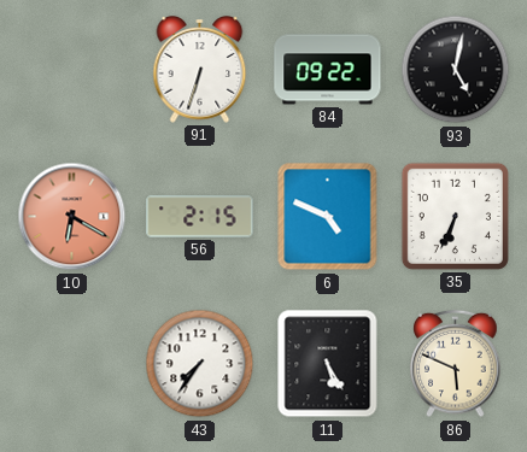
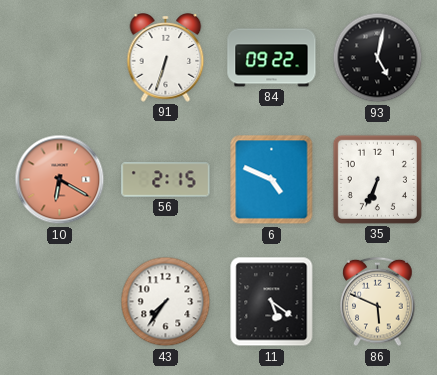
11: 5:25 -> 5:21
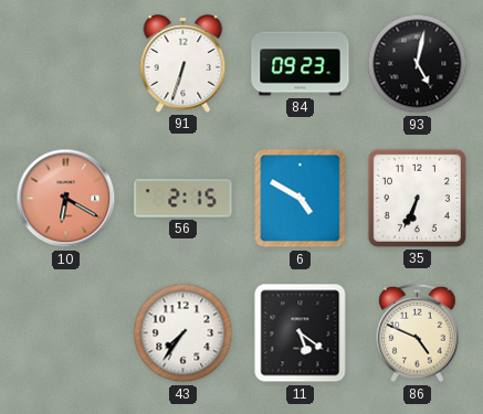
84: 09:22 -> 09:23
6: 4:49 -> 4:50
86: 5:49 -> 4:49
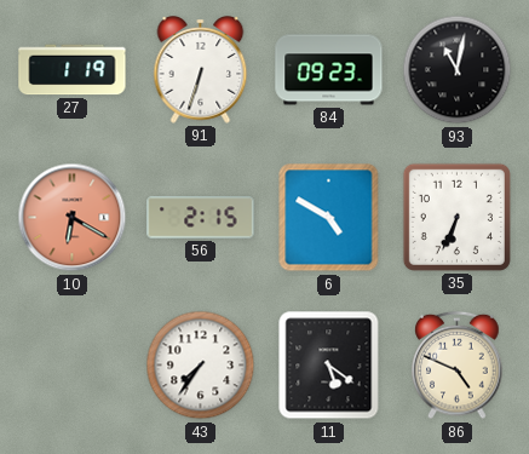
27: none -> 1:19
93: 5:02 -> 11:02
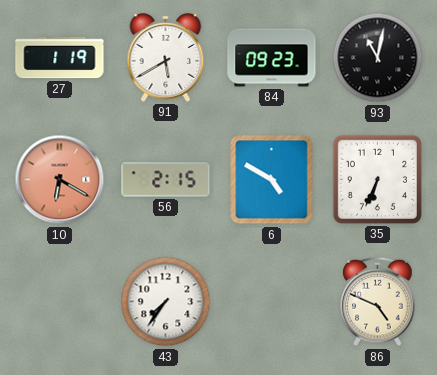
91: 6:33 -> 5:40
11: 5:21 -> none
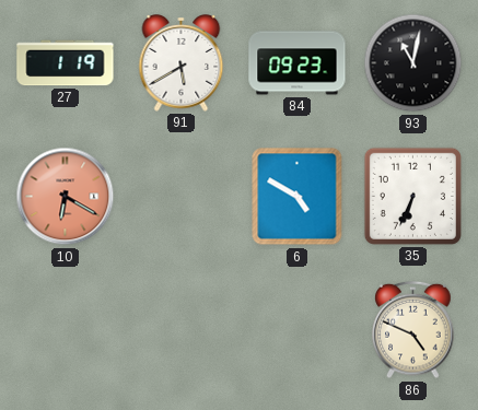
56: 2:15 -> none
43: 7:36 -> none
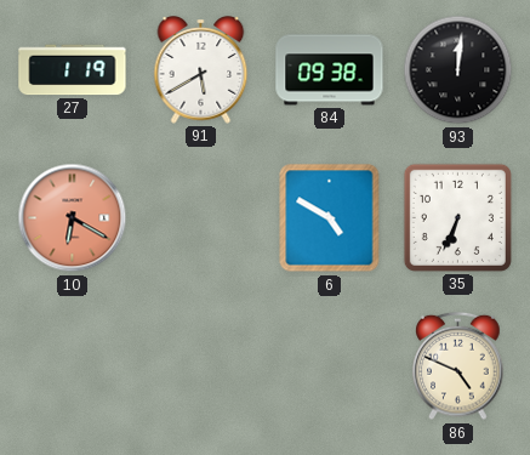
84: 09:23 -> 09:38
93: 11:02 -> 12:01
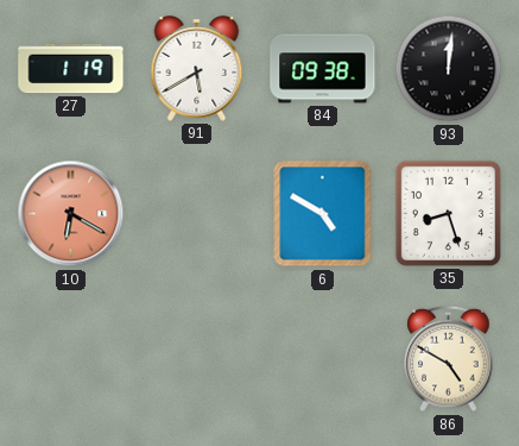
35: 6:34 -> 8:27
86: 4:49 -> 4:50
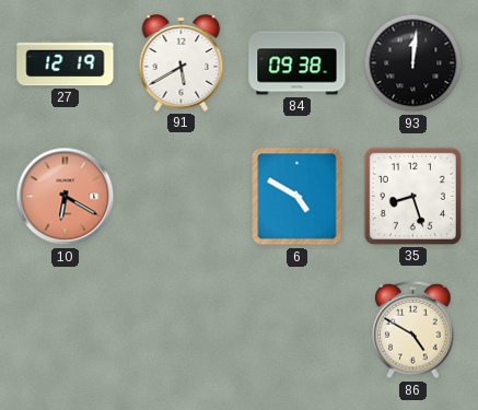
27: 1:19 -> 12:19
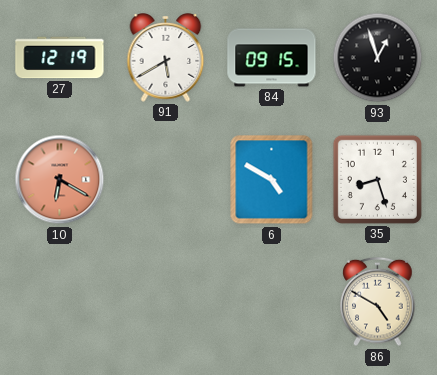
84: 09:38 -> 09:15
93: 12:01 -> 12:57
